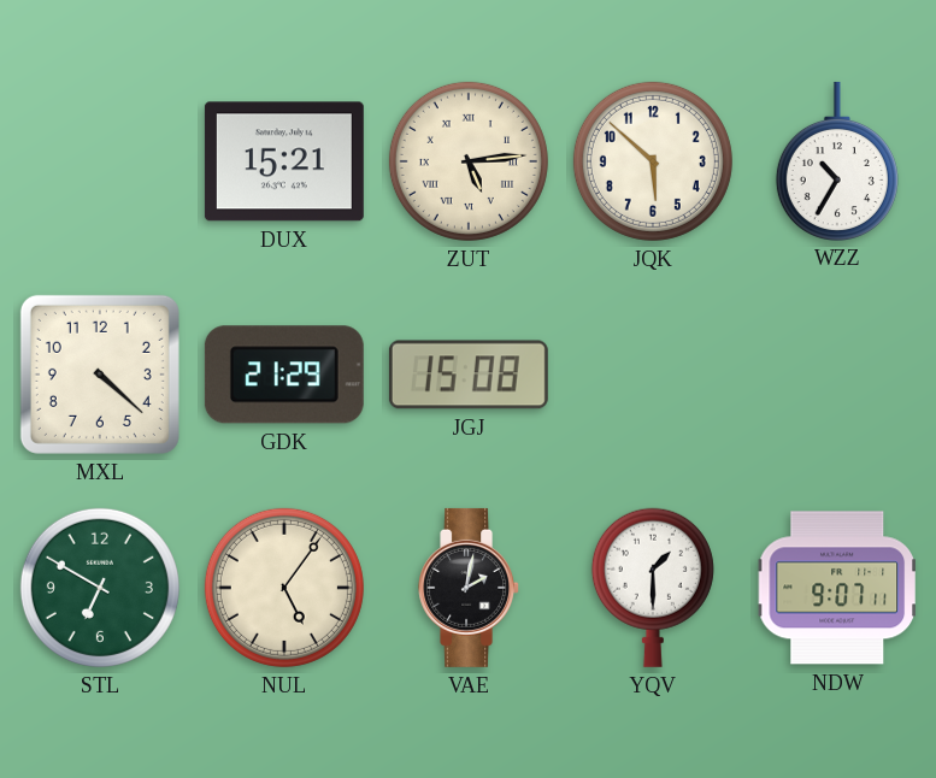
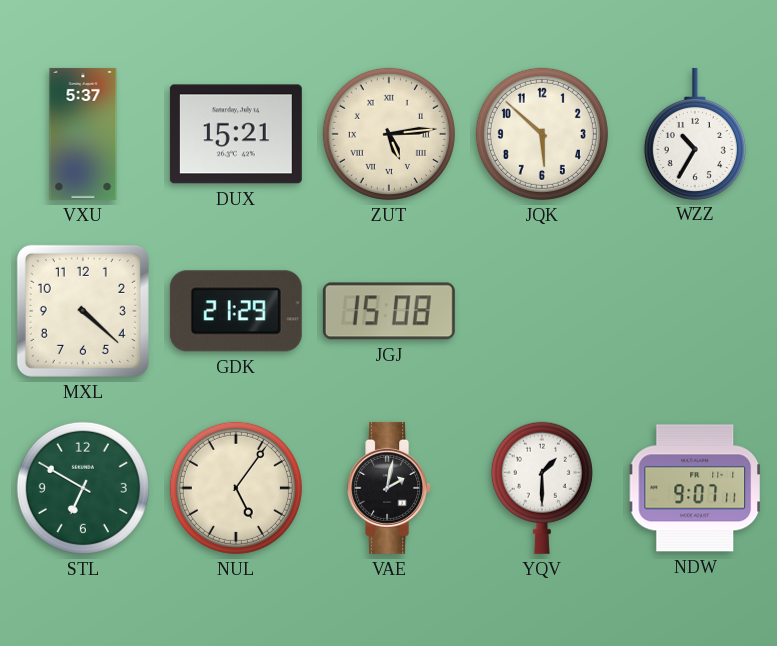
VXU: none -> 5:37
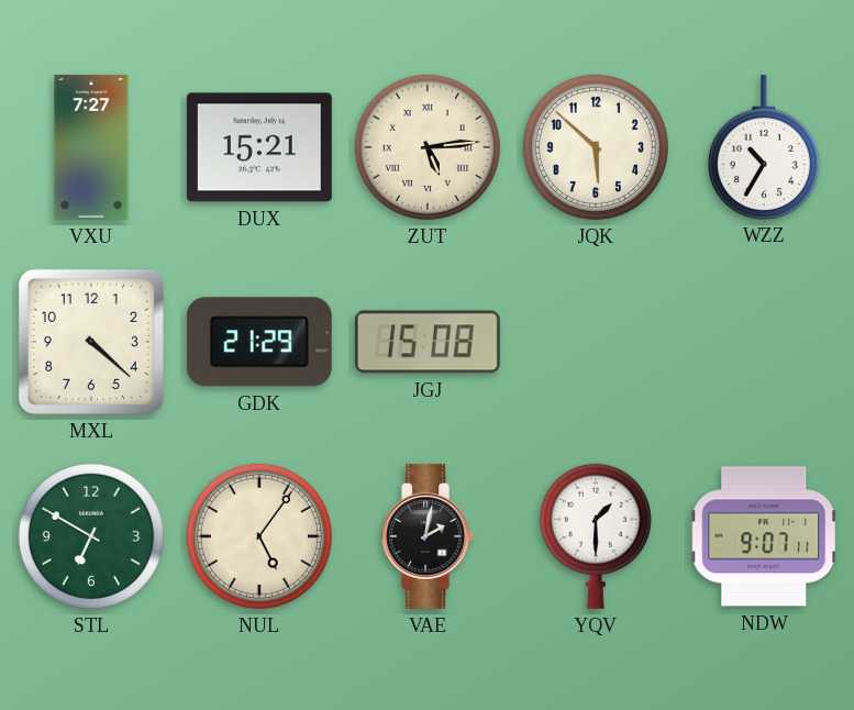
VXU: 5:37 -> 7:27
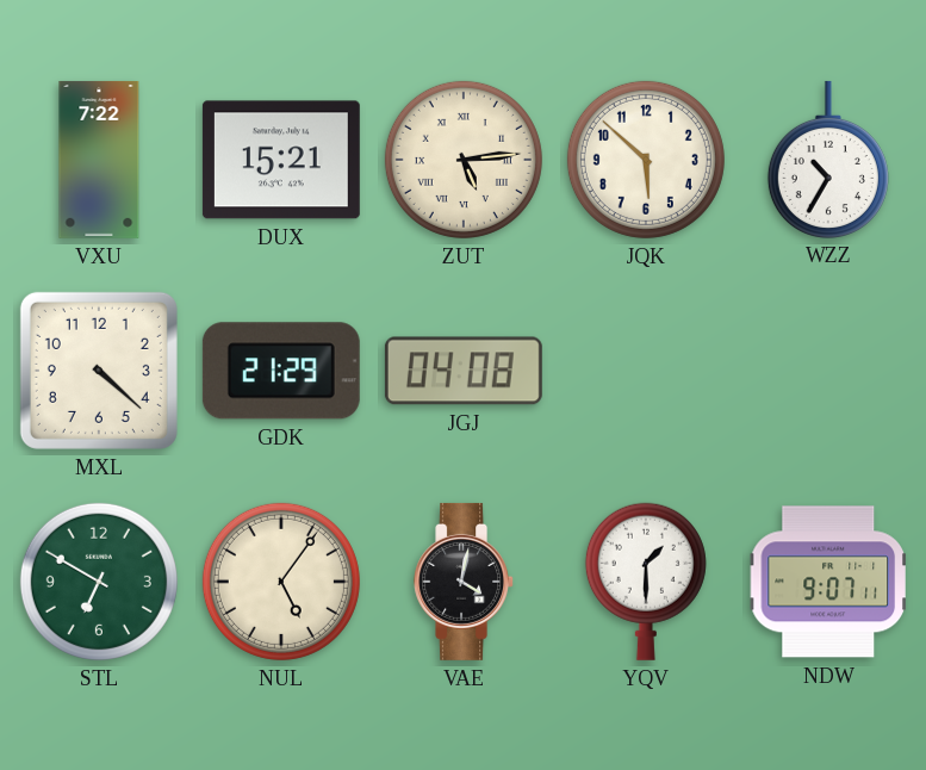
VXU: 7:27 -> 7:22
JGJ: 15:08 -> 04:08
VAE: 2:02 -> 4:02
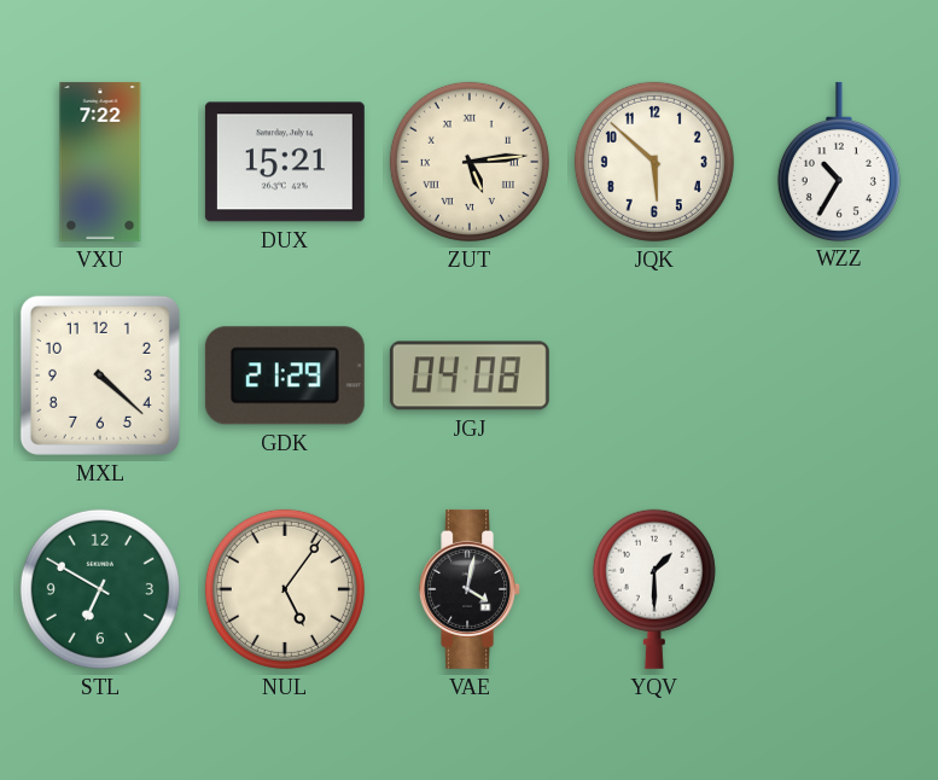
NDW: 9:07 -> none
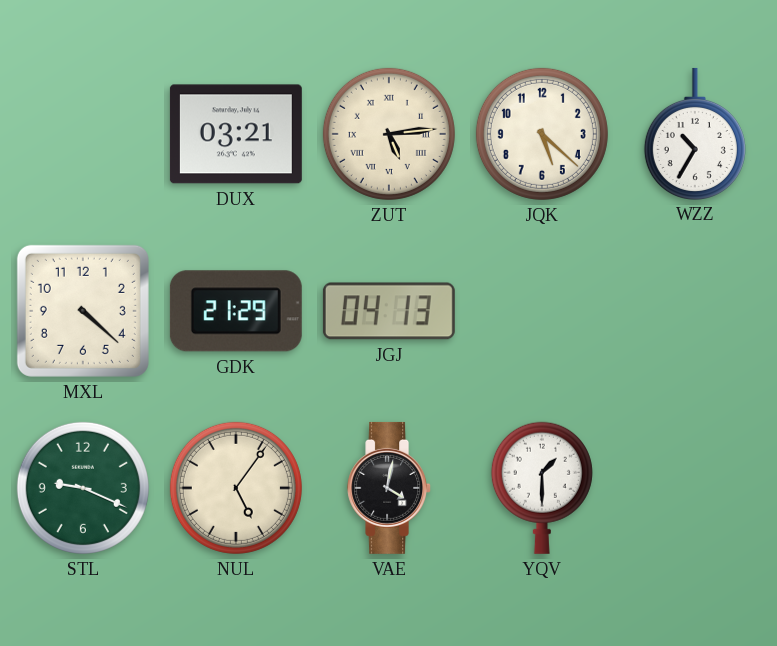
VXU: 7:22 -> none
DUX: 15:21 -> 03:21
JQK: 5:52 -> 5:22
JGJ: 04:08 -> 04:13
STL: 6:50 -> 9:19
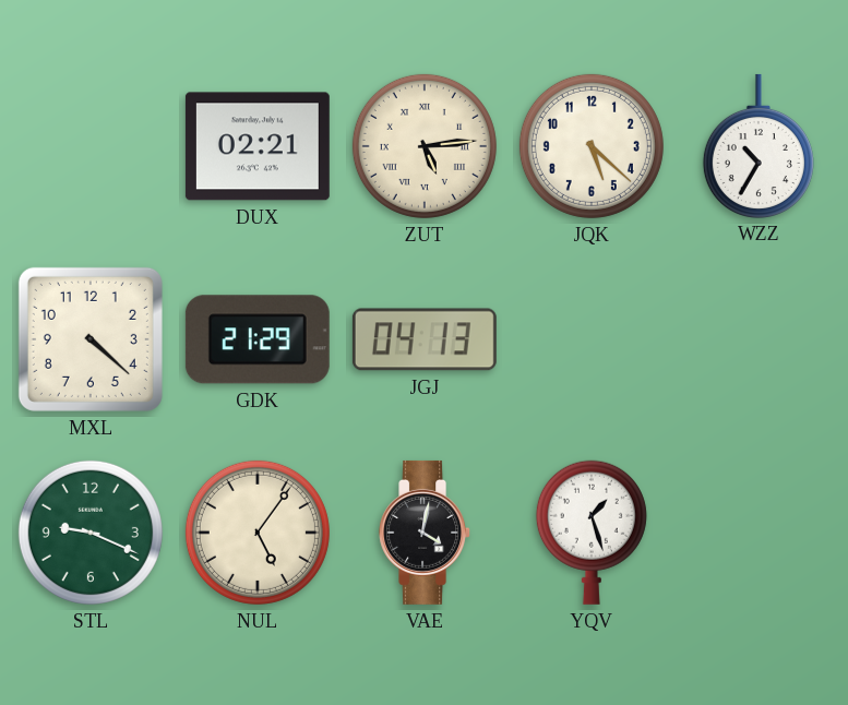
DUX: 03:21 -> 02:21
YQV: 1:30 -> 1:27
